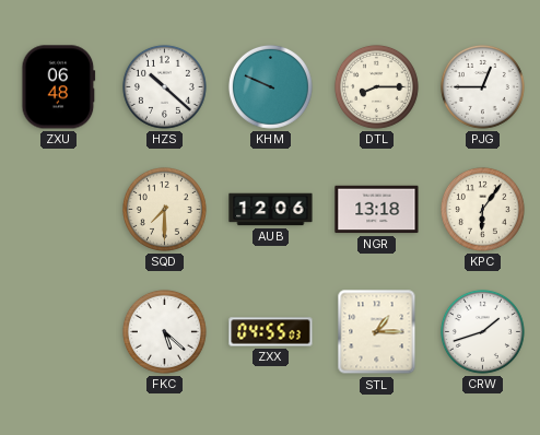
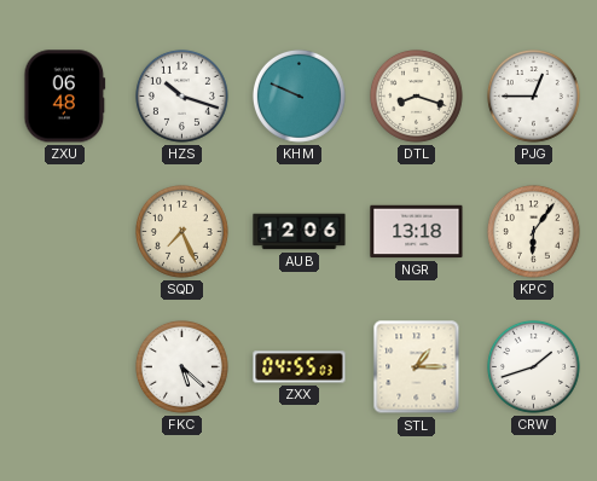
HZS: 10:22 -> 10:18
DTL: 8:15 -> 8:18
SQD: 7:30 -> 7:26
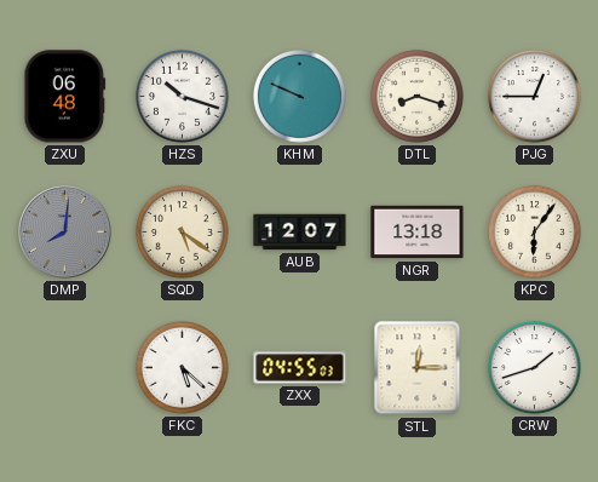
DMP: none -> 8:01
SQD: 7:26 -> 5:21
AUB: 12:06 -> 12:07
STL: 1:15 -> 12:15
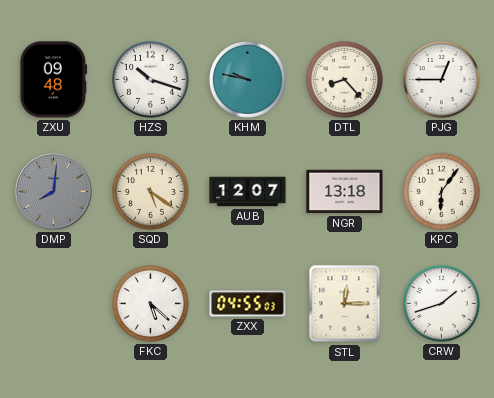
ZXU: 06:48 -> 09:48
KHM: 9:49 -> 9:47
DTL: 8:18 -> 8:23
